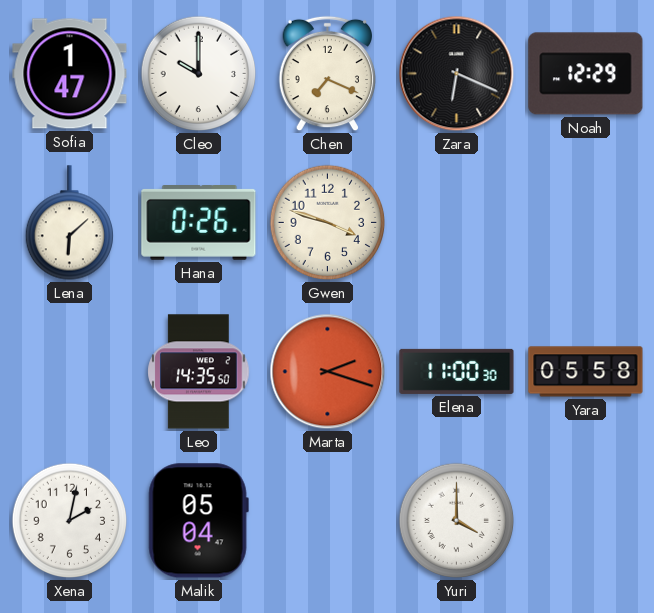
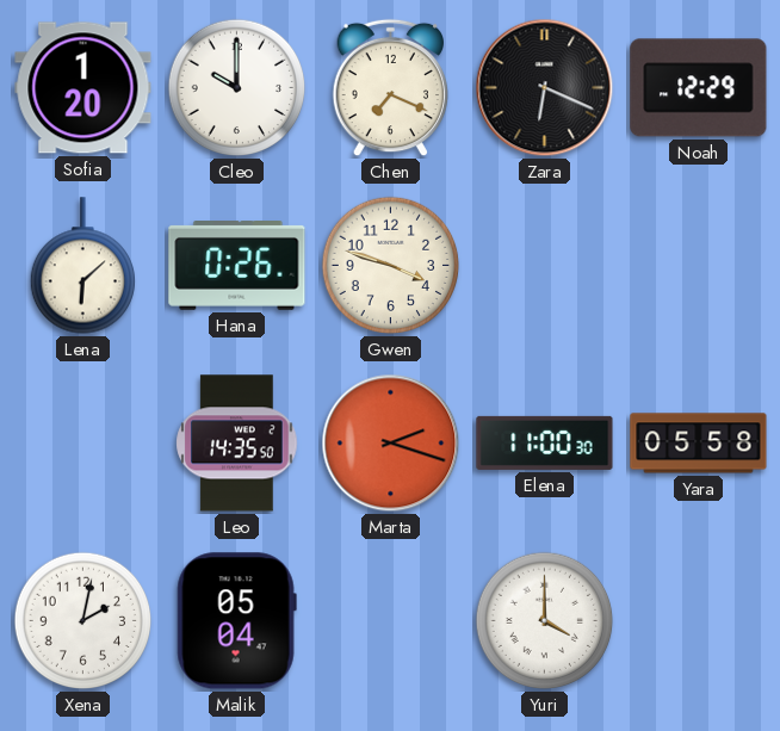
Sofia: 1:47 -> 1:20
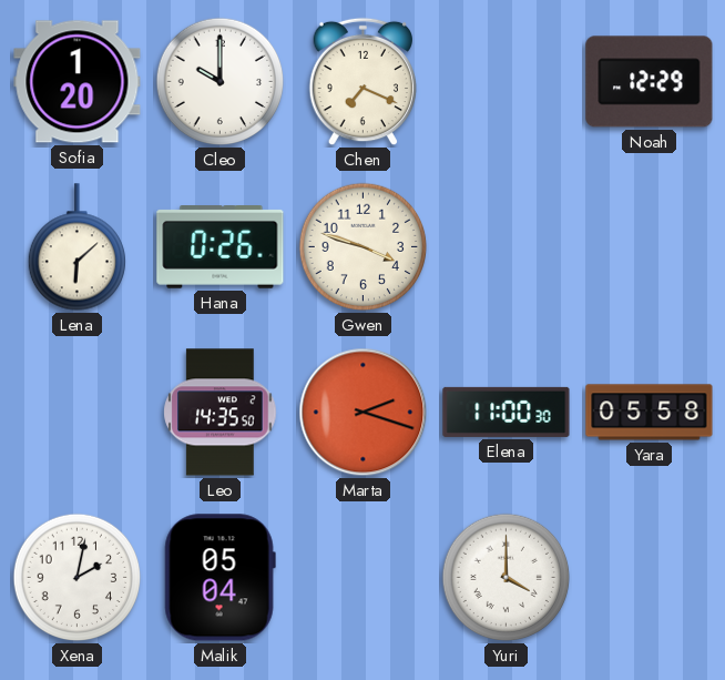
Zara: 6:19 -> none
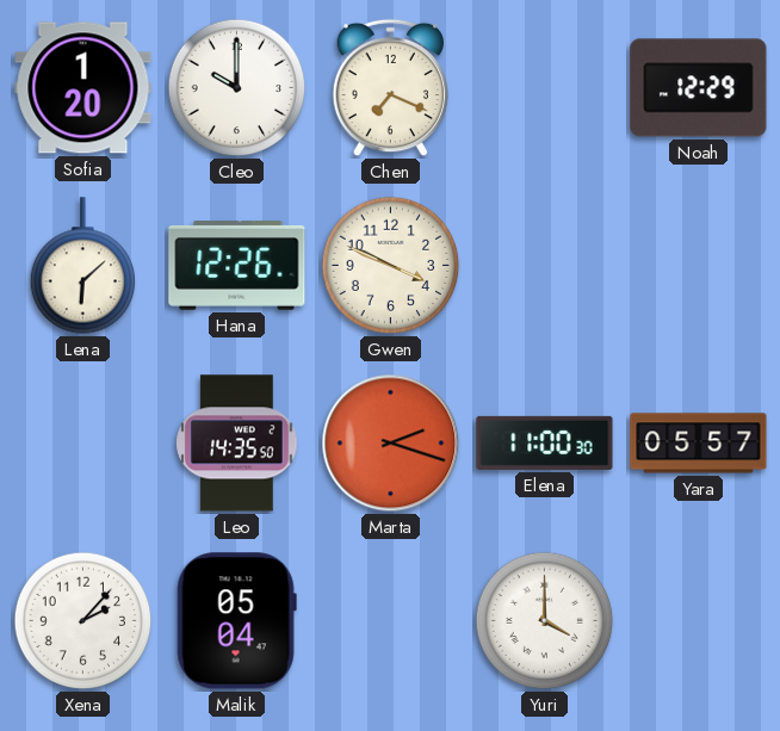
Hana: 0:26 -> 12:26
Gwen: 3:48 -> 3:49
Yara: 05:58 -> 05:57
Xena: 2:02 -> 2:07
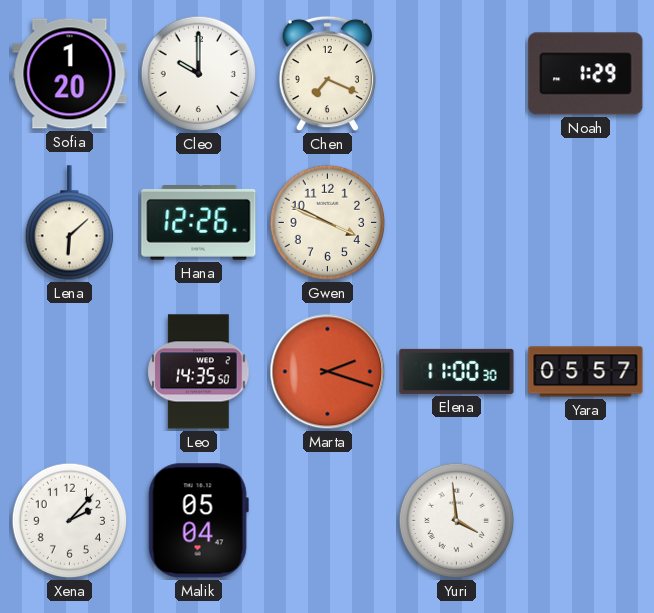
Noah: 12:29 -> 1:29
Yuri: 4:00 -> 3:59
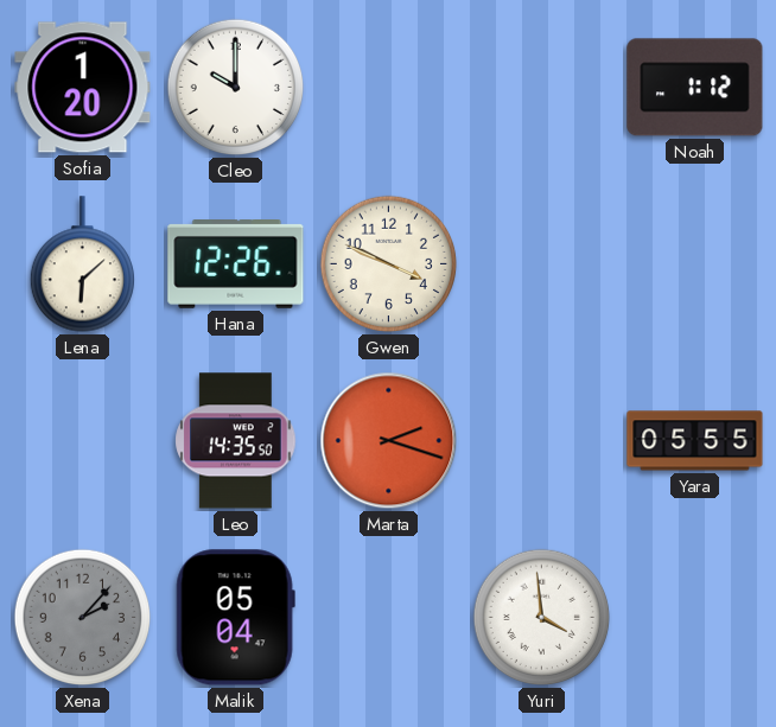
Chen: 7:19 -> none
Noah: 1:29 -> 1:12
Elena: 11:00 -> none
Yara: 05:57 -> 05:55
Xena dial: white -> grey
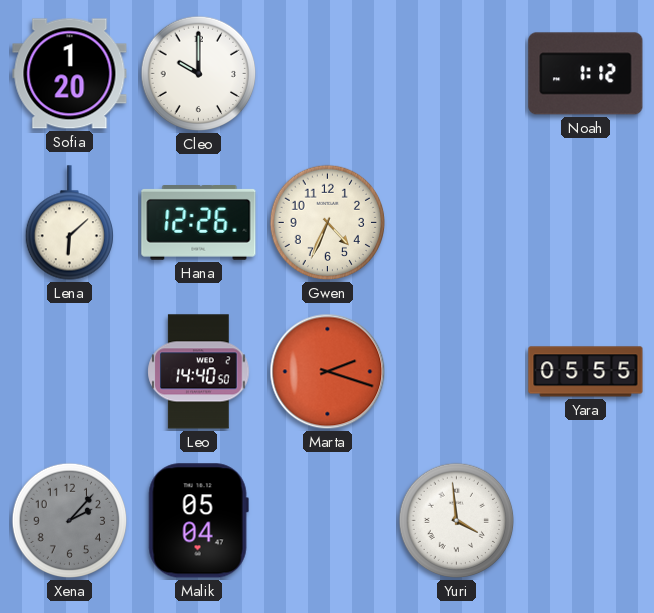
Gwen: 3:49 -> 4:34
Leo: 14:35 -> 14:40
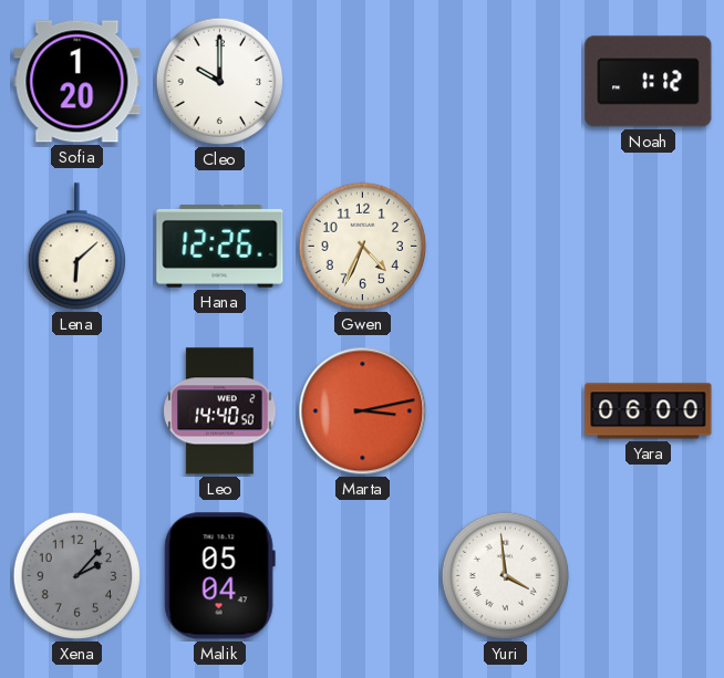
Marta: 2:18 -> 3:13
Yara: 05:55 -> 06:00
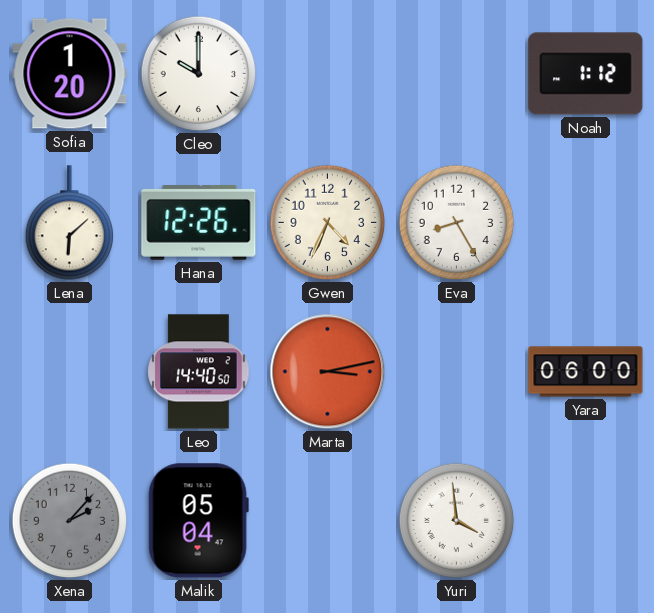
Eva: none -> 8:25
